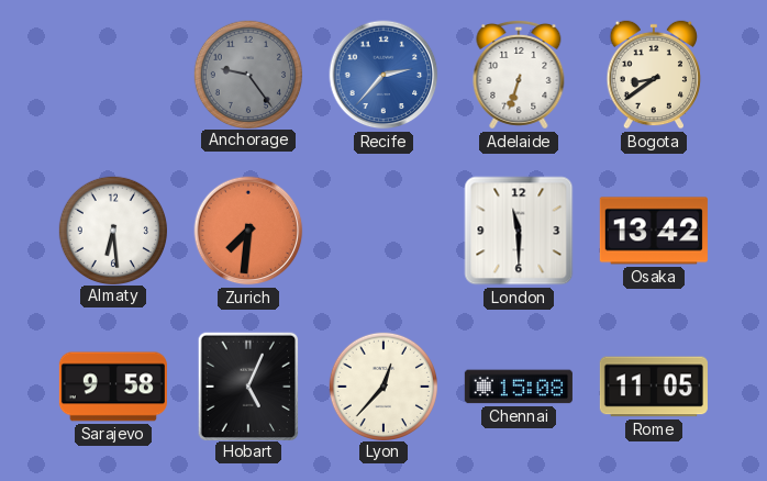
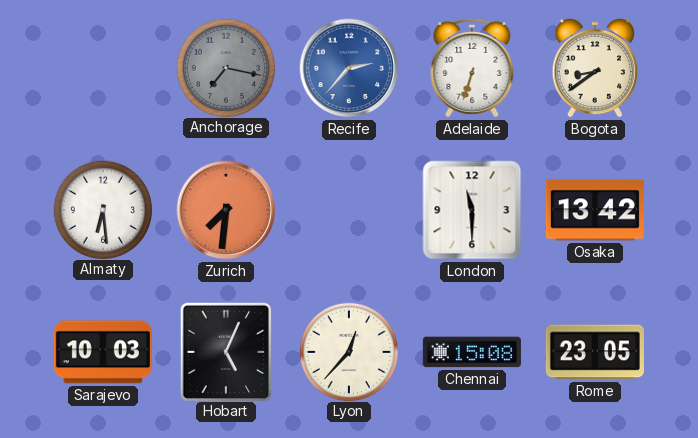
Anchorage: 9:24 -> 7:17
Sarajevo: 9:58 -> 10:03
Rome: 11:05 -> 23:05
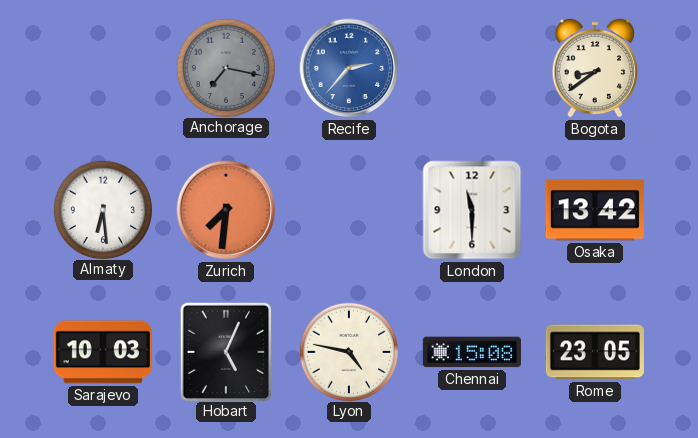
Adelaide: 6:33 -> none
Lyon: 12:37 -> 4:47
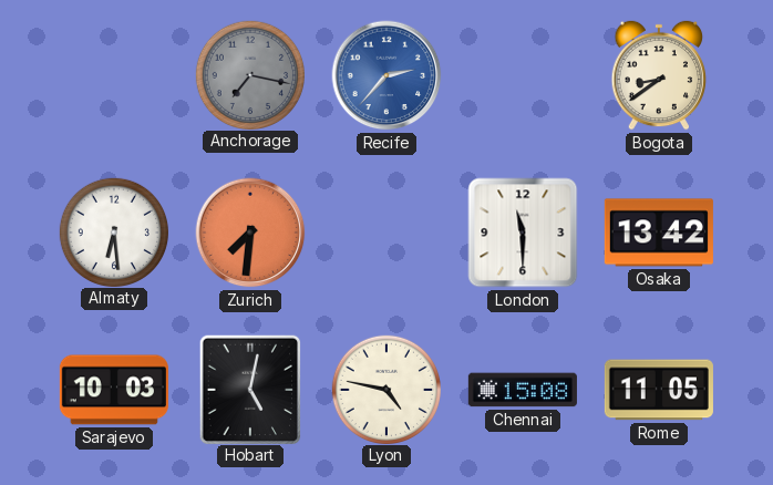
Hobart: 5:04 -> 5:02
Rome: 23:05 -> 11:05
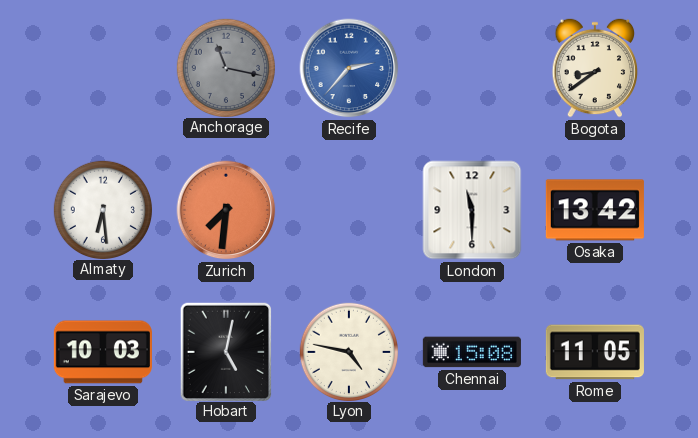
Anchorage: 7:17 -> 11:17
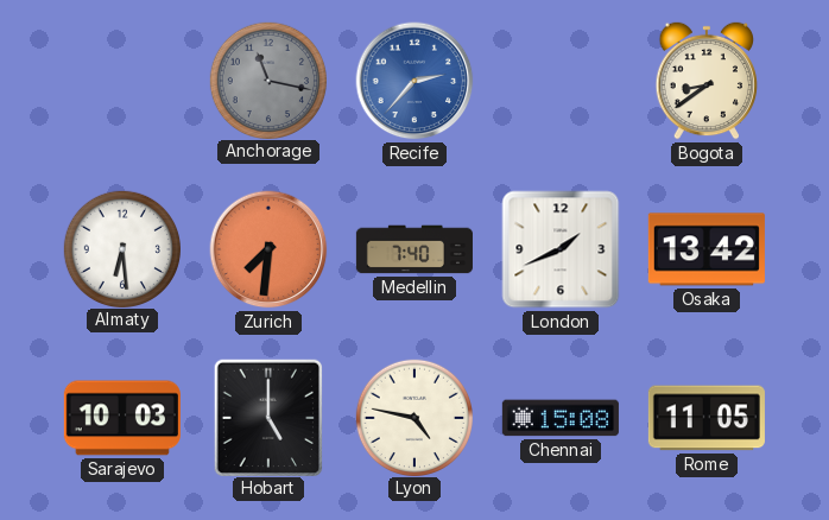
Medellin: none -> 7:40
London: 11:30 -> 1:41
Hobart: 5:02 -> 5:00
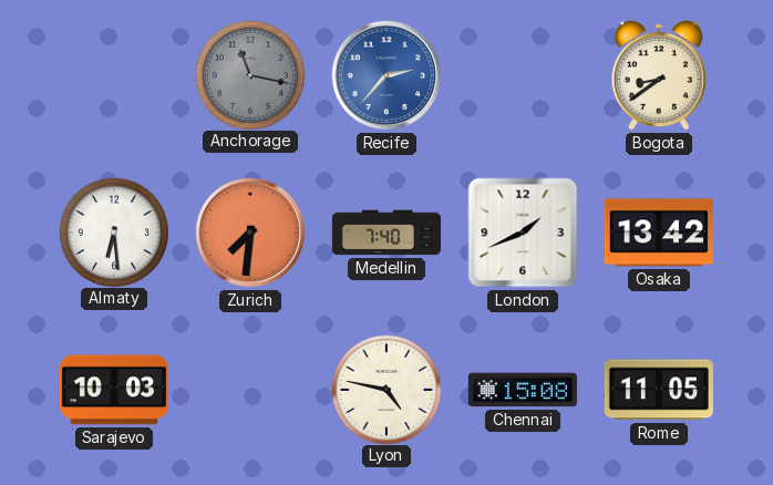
Hobart: 5:00 -> none
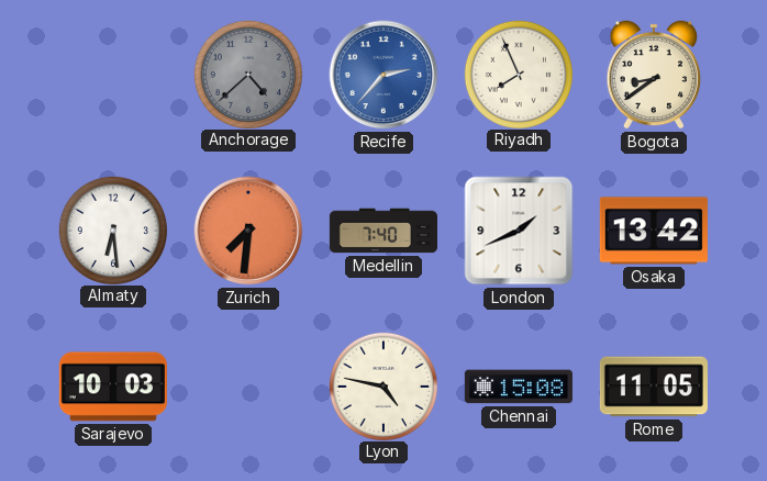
Anchorage: 11:17 -> 4:38
Riyadh: none -> 7:56
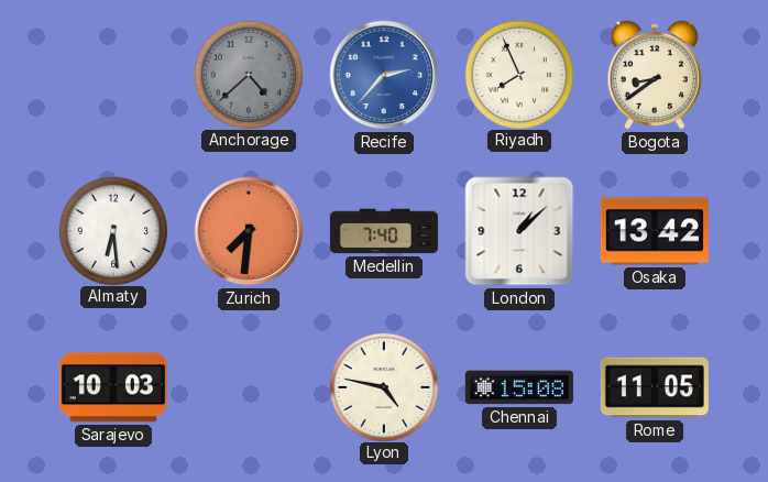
London: 1:41 -> 1:08
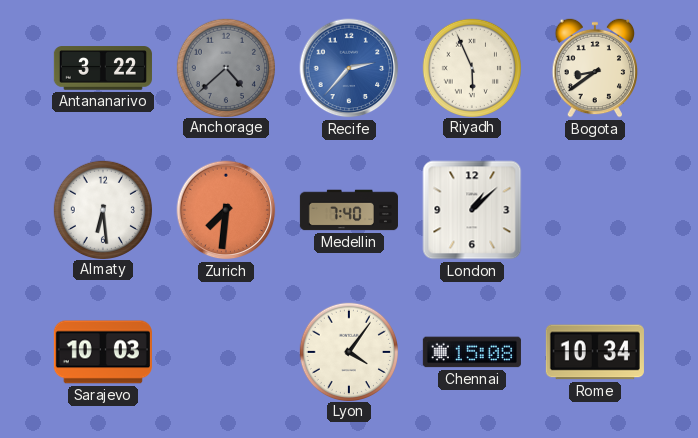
Antananarivo: none -> 3:22
Riyadh: 7:56 -> 5:56
Osaka: 13:42 -> none
Lyon: 4:47 -> 4:06
Rome: 11:05 -> 10:34
